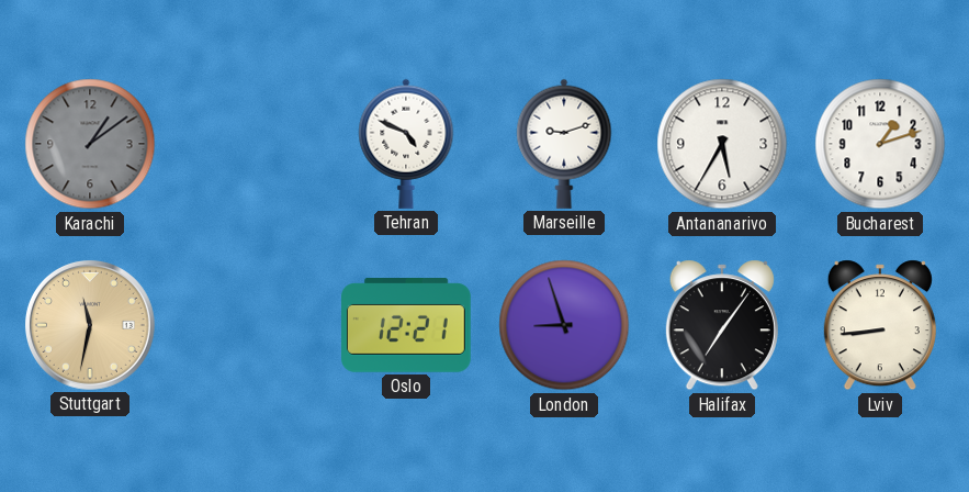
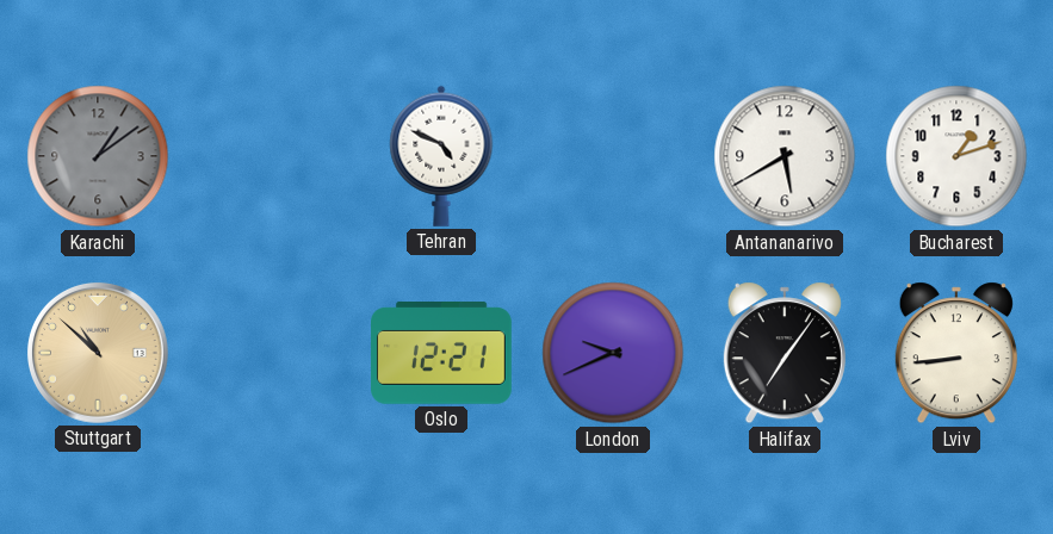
Marseille: 9:12 -> none
Antananarivo: 5:35 -> 5:40
Stuttgart: 11:32 -> 10:52
London: 8:57 -> 9:41
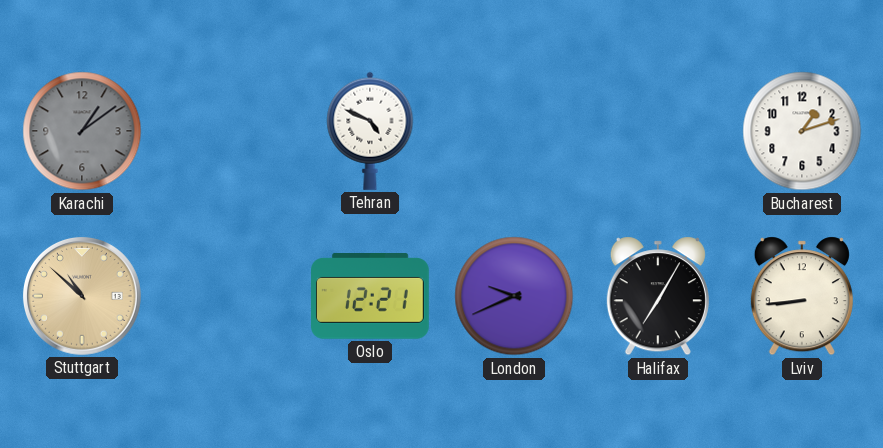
Antananarivo: 5:40 -> none
Halifax: 7:06 -> 7:05
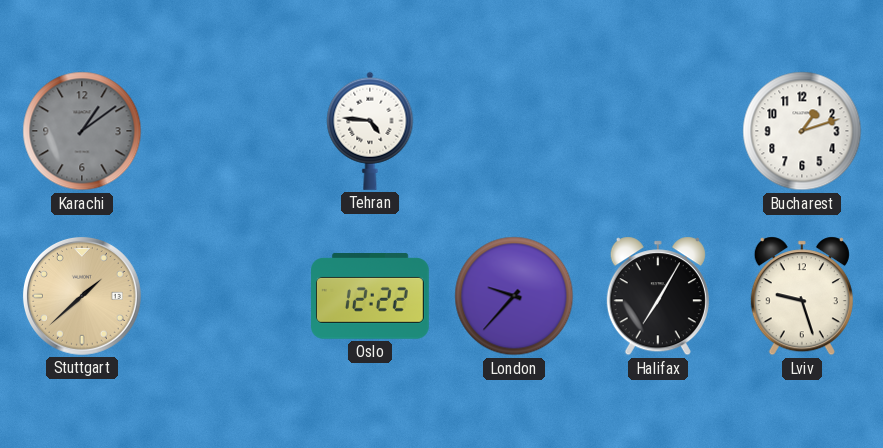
Tehran: 4:49 -> 4:46
Stuttgart: 10:52 -> 1:38
Oslo: 12:21 -> 12:22
London: 9:41 -> 9:37
Lviv: 8:44 -> 9:27
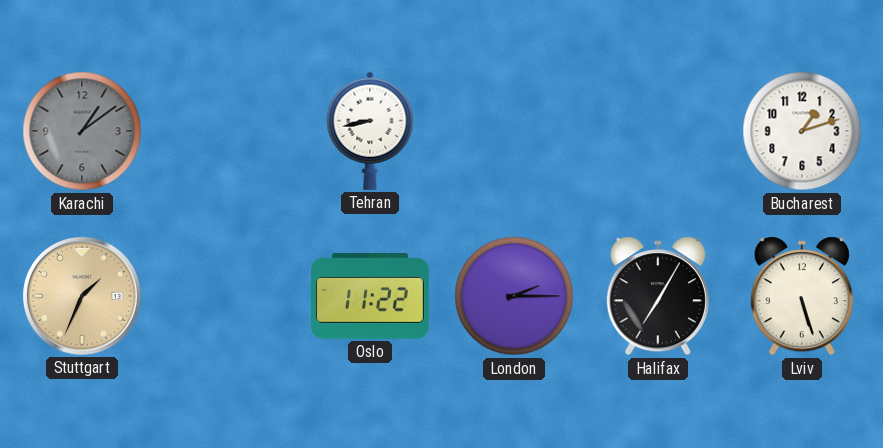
Tehran: 4:46 -> 8:43
Stuttgart: 1:38 -> 1:34
Oslo: 12:22 -> 11:22
London: 9:37 -> 2:15
Lviv: 9:27 -> 5:27
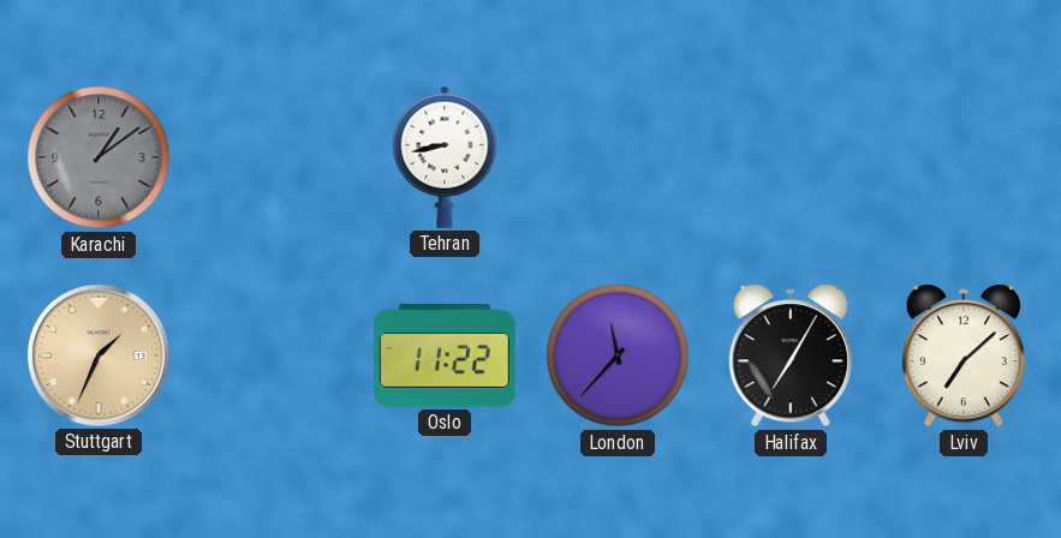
Bucharest: 1:12 -> none
London: 2:15 -> 11:37
Lviv: 5:27 -> 7:08
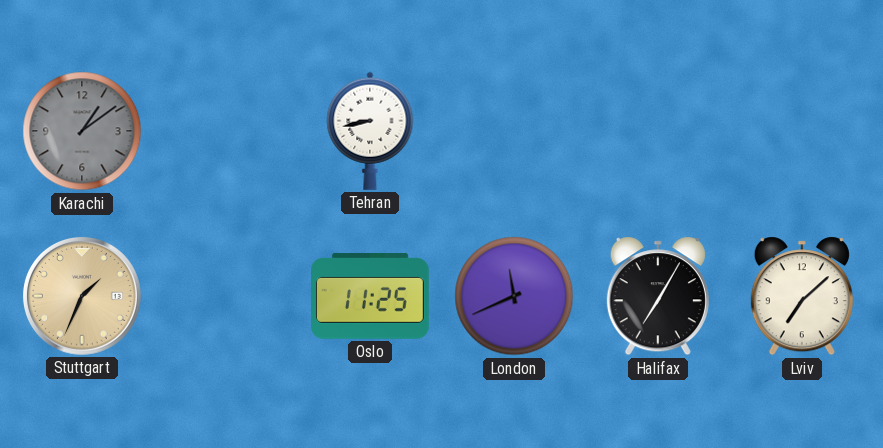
Oslo: 11:22 -> 11:25
London: 11:37 -> 11:41
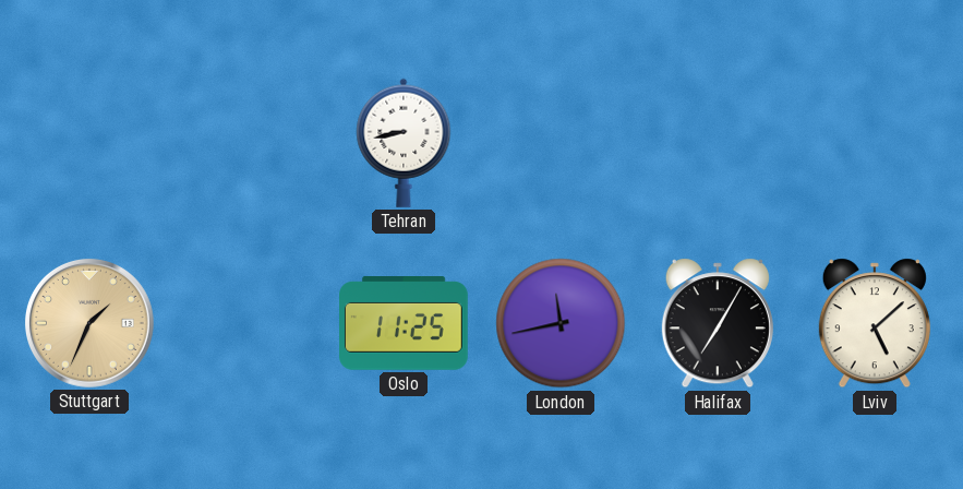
Karachi: 1:09 -> none
London: 11:41 -> 11:43
Lviv: 7:08 -> 5:08
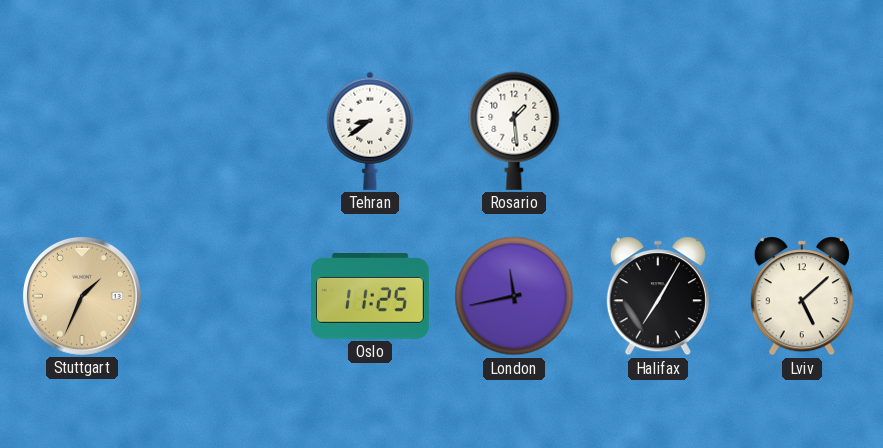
Tehran: 8:43 -> 8:39
Rosario: none -> 1:29
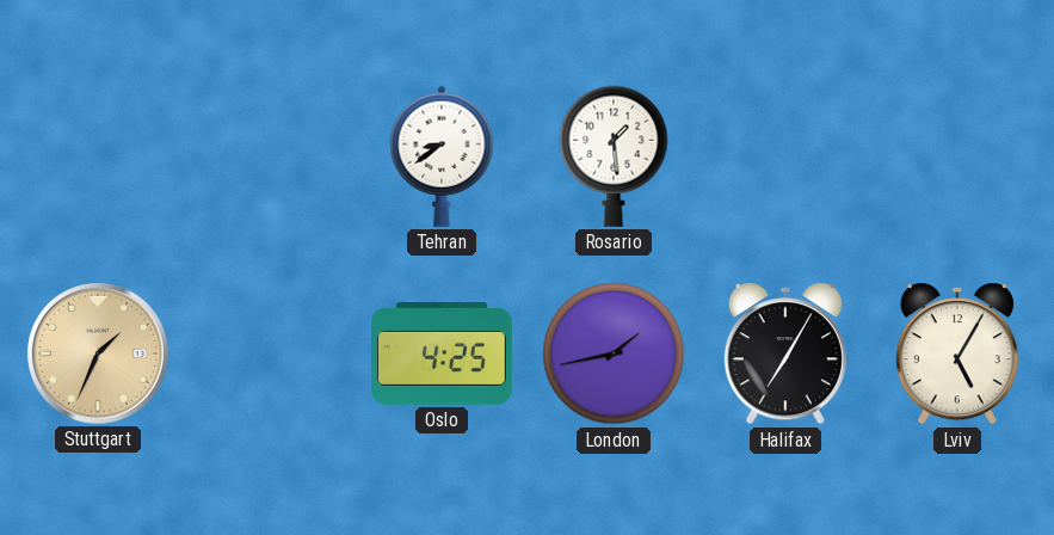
Oslo: 11:25 -> 4:25
London: 11:43 -> 1:43
Lviv: 5:08 -> 5:05
